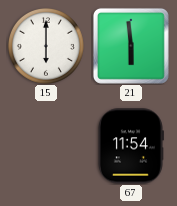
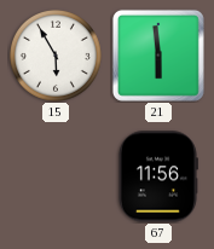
15: 6:00 -> 5:55
67: 11:54 -> 11:56
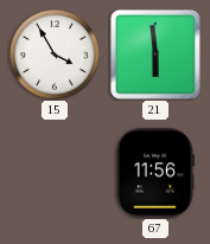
15: 5:55 -> 3:55
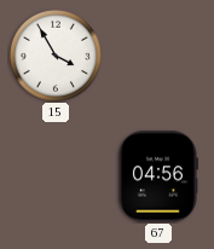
21: 5:59 -> none
67: 11:56 -> 04:56
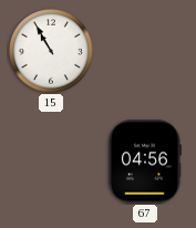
15: 3:55 -> 10:55
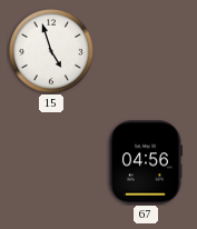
15: 10:55 -> 4:57
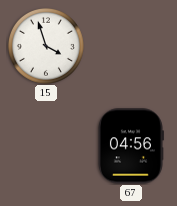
15: 4:57 -> 3:57
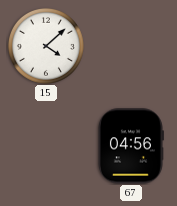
15: 3:57 -> 4:08
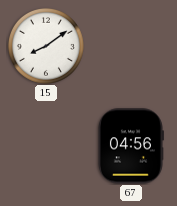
15: 4:08 -> 8:09
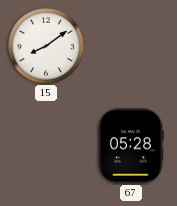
67: 04:56 -> 05:28
